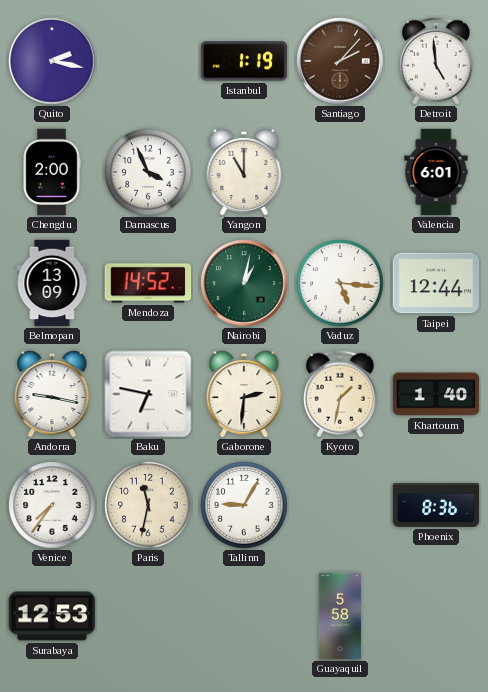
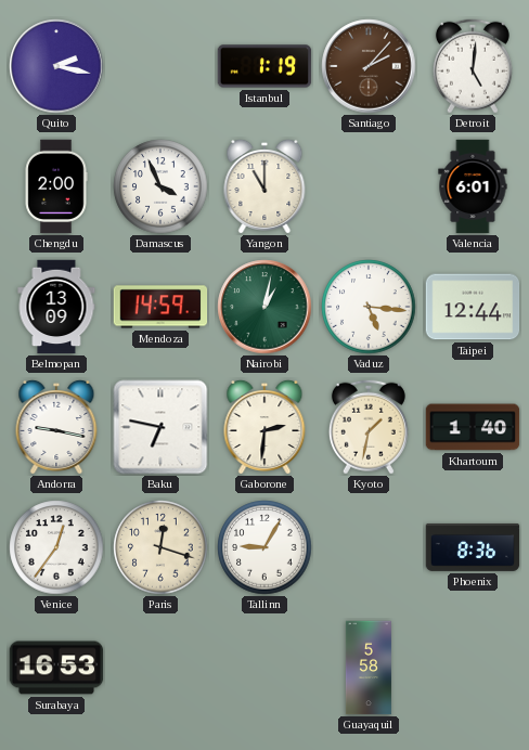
Detroit: 4:59 -> 5:01
Mendoza: 14:52 -> 14:59
Venice: 7:36 -> 12:36
Paris: 11:32 -> 12:18
Surabaya: 12:53 -> 16:53
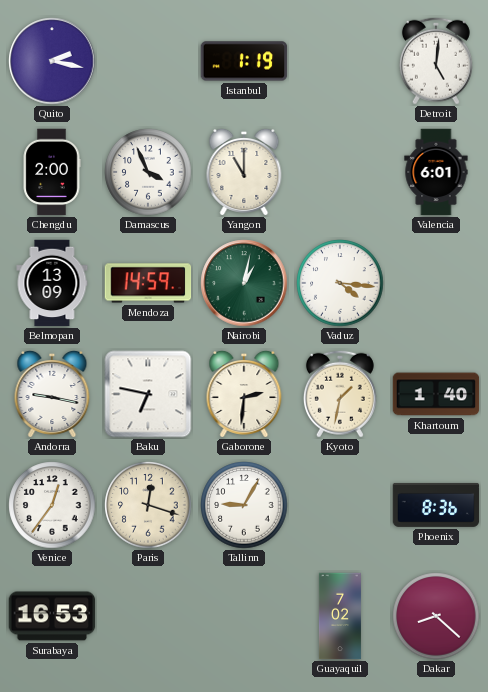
Santiago: 2:07 -> none
Vaduz: 5:16 -> 4:16
Taipei: 12:44 -> none
Guayaquil: 5:58 -> 7:02
Dakar: none -> 8:22
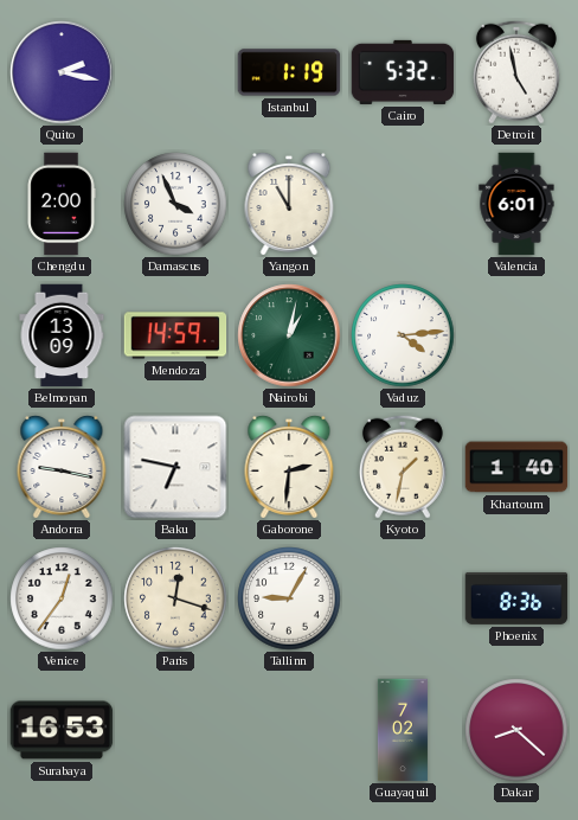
Cairo: none -> 5:32
Detroit: 5:01 -> 4:58
Vaduz: 4:16 -> 4:14
